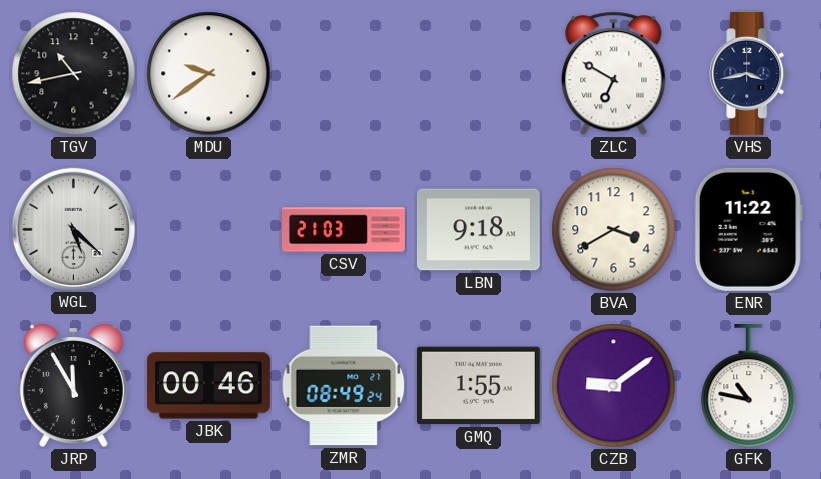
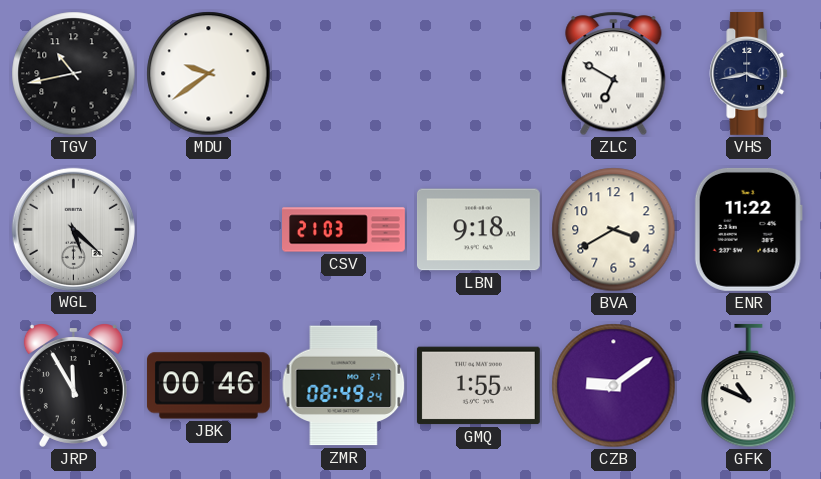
GFK: 10:47 -> 10:49
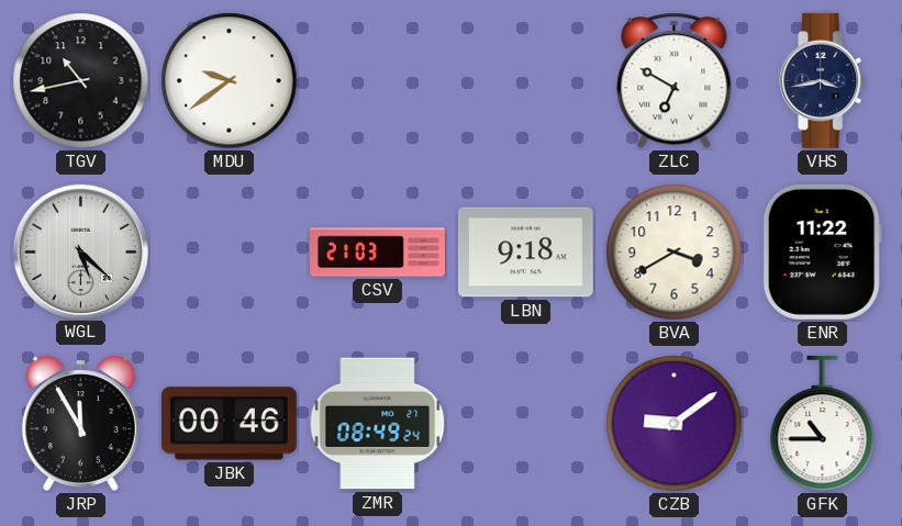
GMQ: 1:55 -> none
GFK: 10:49 -> 10:45
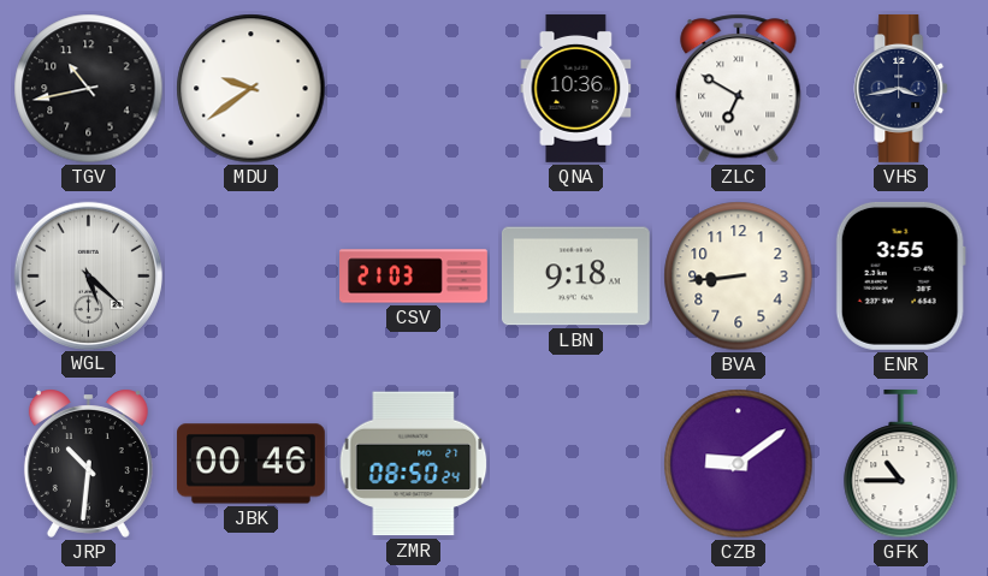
QNA: none -> 10:36
BVA: 3:40 -> 8:44
ENR: 11:22 -> 3:55
JRP: 11:55 -> 10:31
ZMR: 08:49 -> 08:50
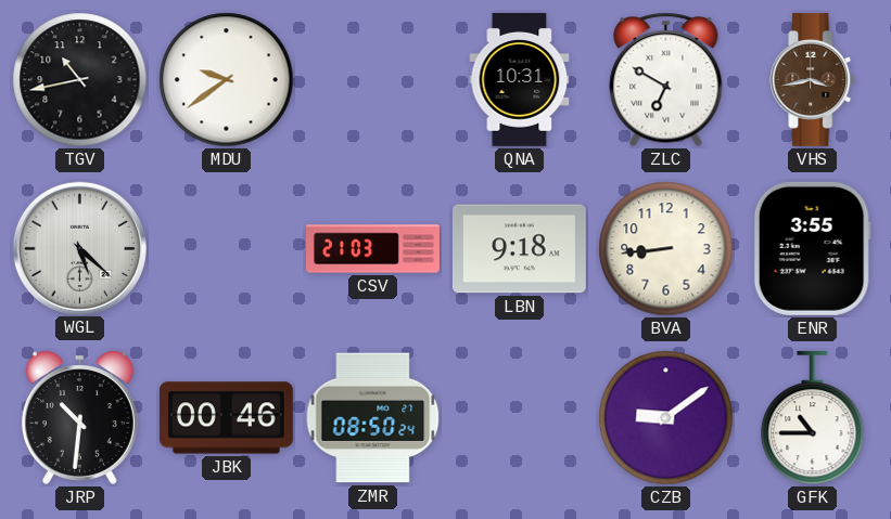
QNA: 10:36 -> 10:31
VHS dial: navy -> brown
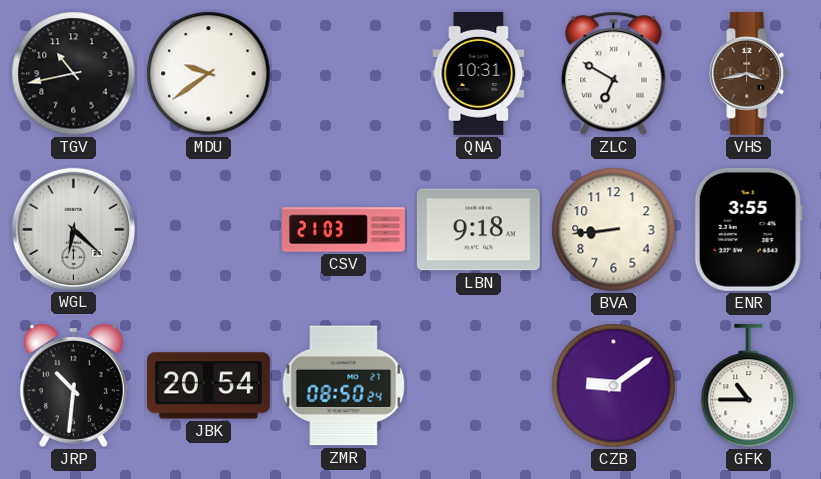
WGL: 5:22 -> 6:22
JBK: 00:46 -> 20:54
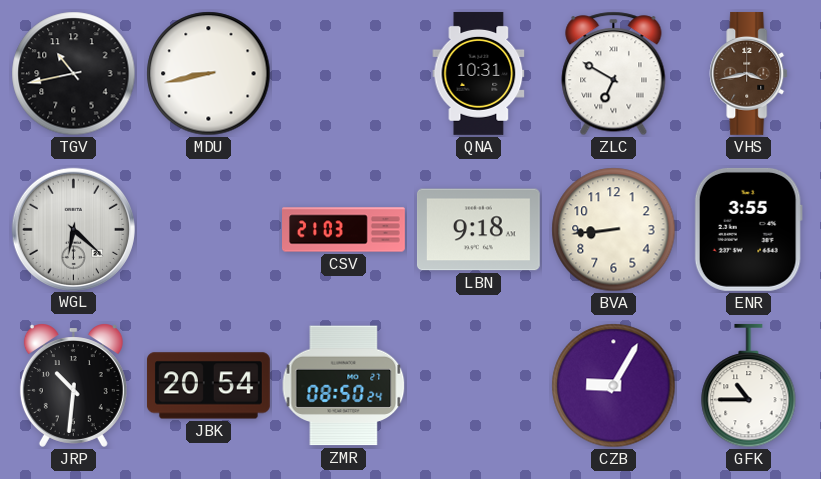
MDU: 9:39 -> 8:43
CZB: 9:09 -> 9:05
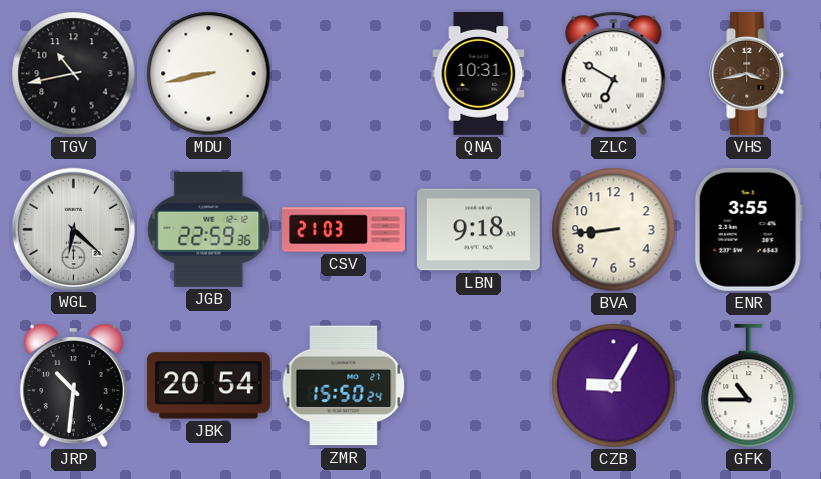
JGB: none -> 22:59
ZMR: 08:50 -> 15:50
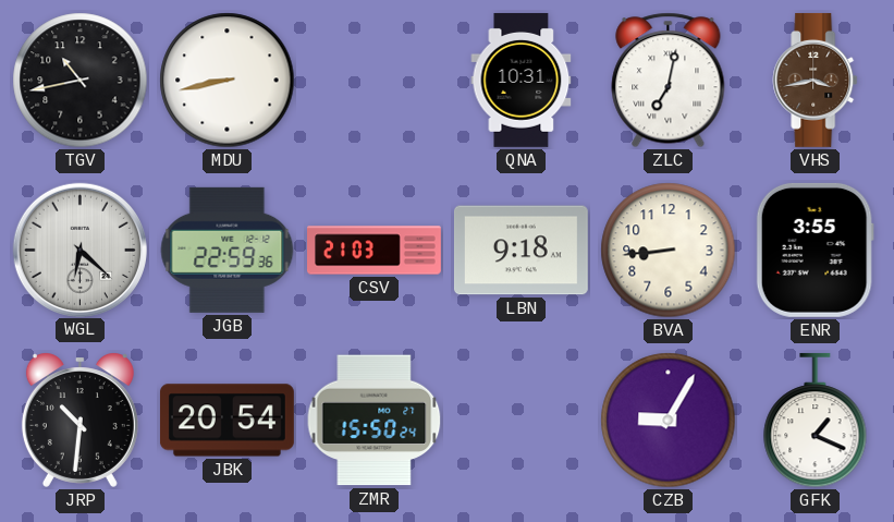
ZLC: 6:50 -> 7:02
GFK: 10:45 -> 1:19
